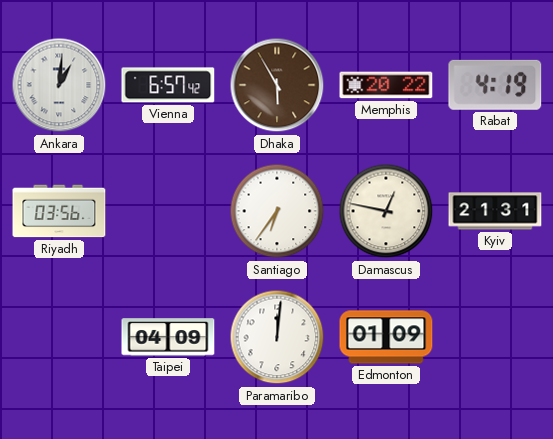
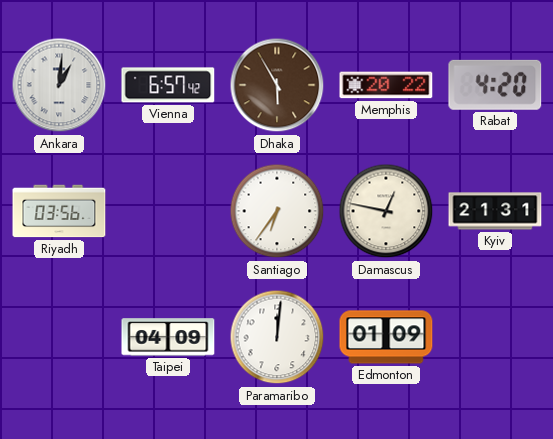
Rabat: 4:19 -> 4:20
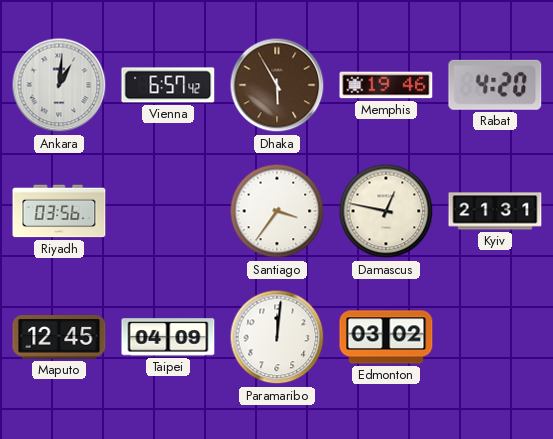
Memphis: 20:22 -> 19:46
Santiago: 6:36 -> 3:36
Maputo: none -> 12:45
Edmonton: 01:09 -> 03:02
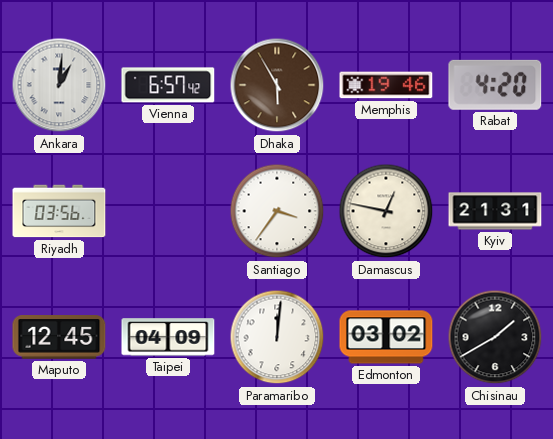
Chisinau: none -> 1:40
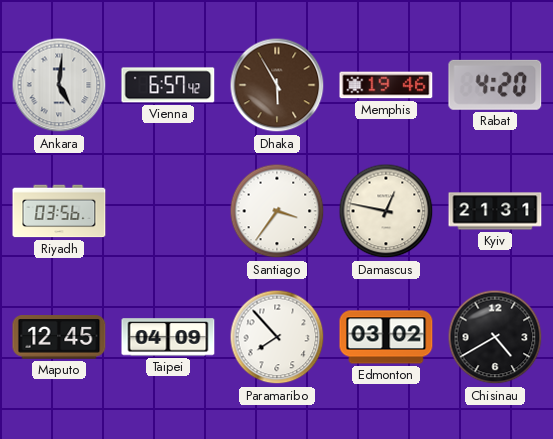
Ankara: 1:01 -> 5:01
Paramaribo: 12:01 -> 7:53
Chisinau: 1:40 -> 4:40
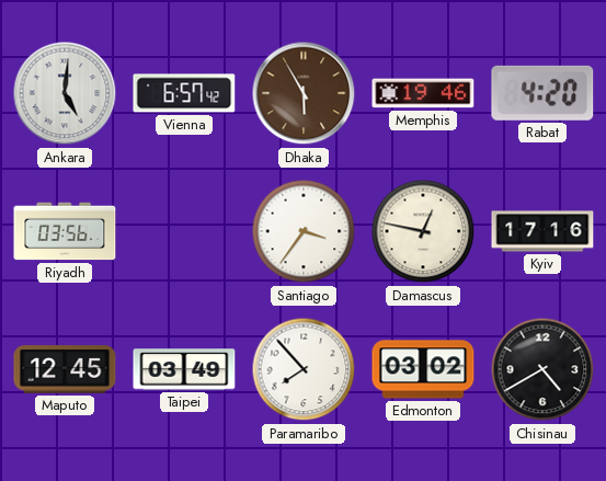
Kyiv: 21:31 -> 17:16
Taipei: 04:09 -> 03:49
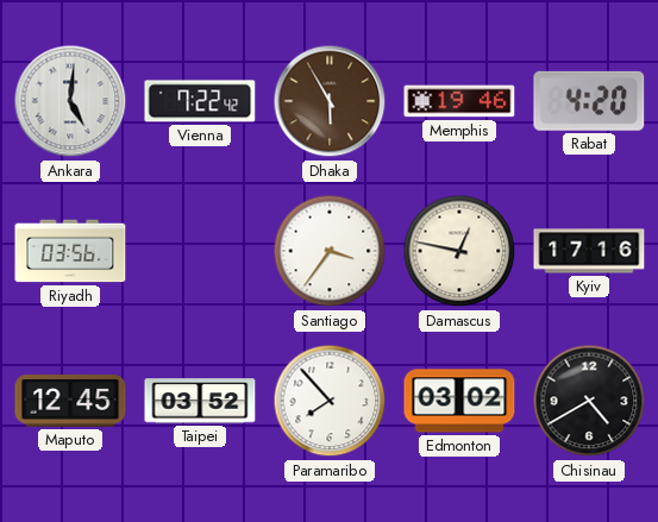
Vienna: 6:57 -> 7:22
Taipei: 03:49 -> 03:52
